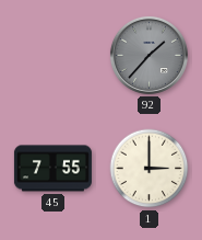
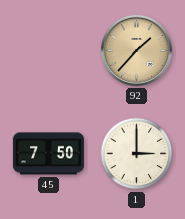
92 dial: grey -> champagne
45: 7:55 -> 7:50
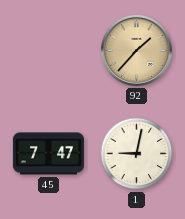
45: 7:50 -> 7:47
1: 3:00 -> 9:02
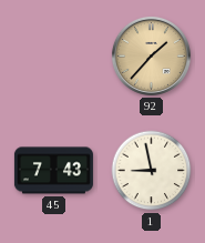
45: 7:47 -> 7:43
1: 9:02 -> 8:58
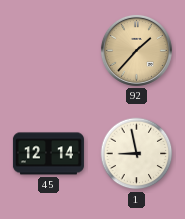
45: 7:43 -> 12:14
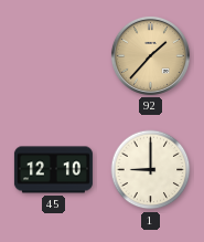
45: 12:14 -> 12:10
1: 8:58 -> 9:00
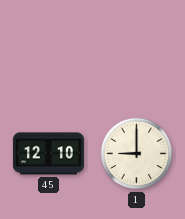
92: 1:37 -> none
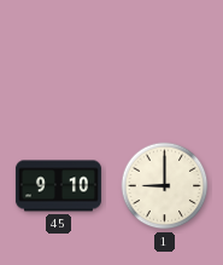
45: 12:10 -> 9:10
